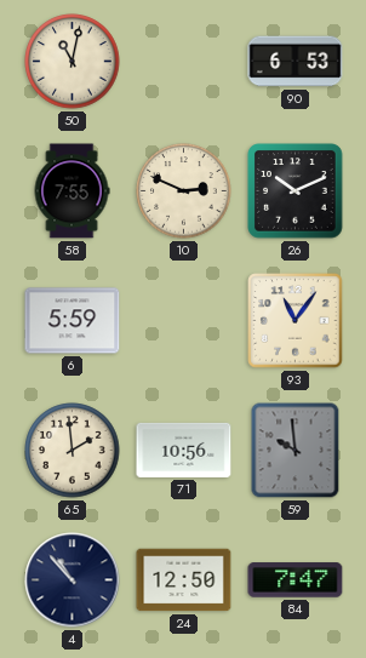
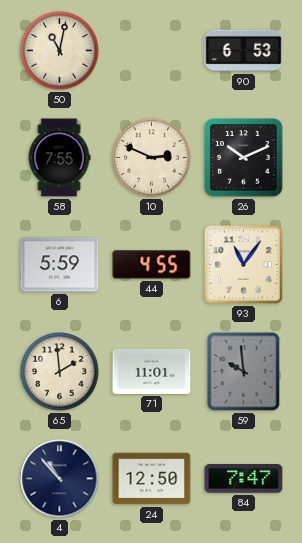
44: none -> 4:55
71: 10:56 -> 11:01
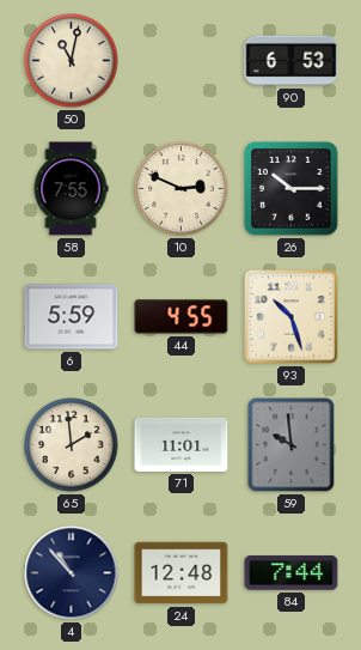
26: 10:11 -> 10:15
93: 11:06 -> 10:27
24: 12:50 -> 12:48
84: 7:47 -> 7:44
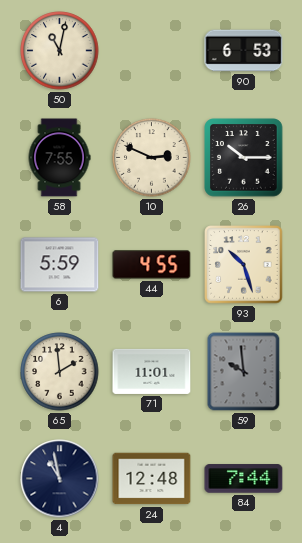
4: 10:53 -> 10:58
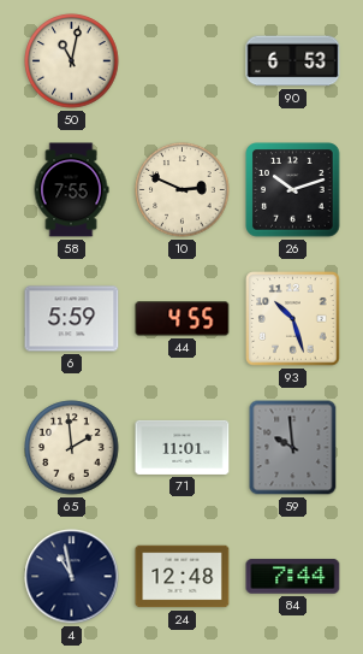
26: 10:15 -> 10:12
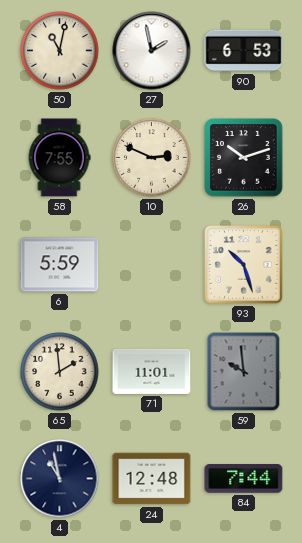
27: none -> 1:58
44: 4:55 -> none
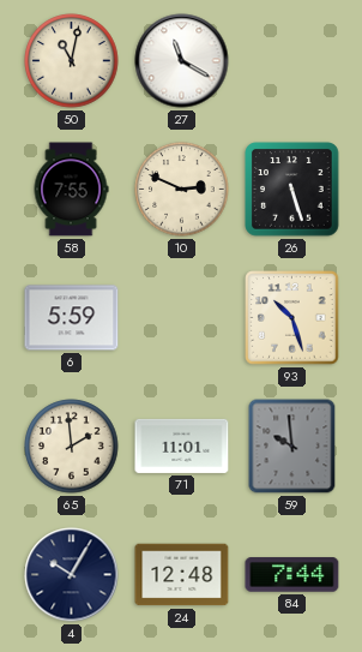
27: 1:58 -> 11:20
90: 6:53 -> none
26: 10:12 -> 5:27
4: 10:58 -> 10:05
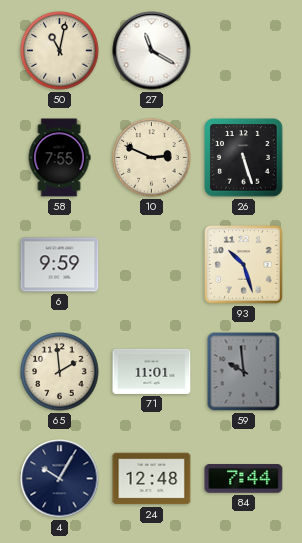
6: 5:59 -> 9:59
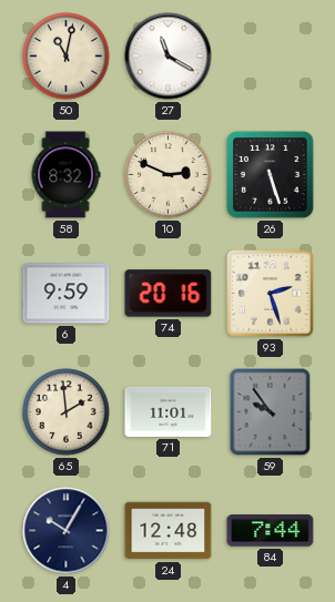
58: 7:55 -> 8:32
74: none -> 20:16
93: 10:27 -> 2:27
59: 9:59 -> 9:54
